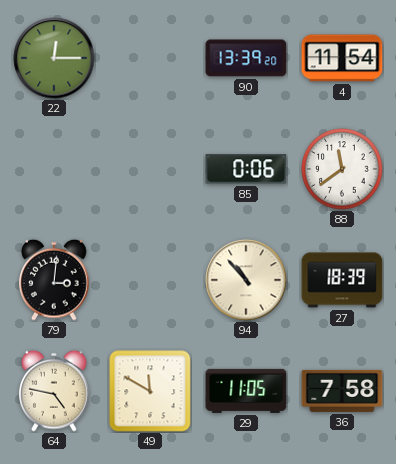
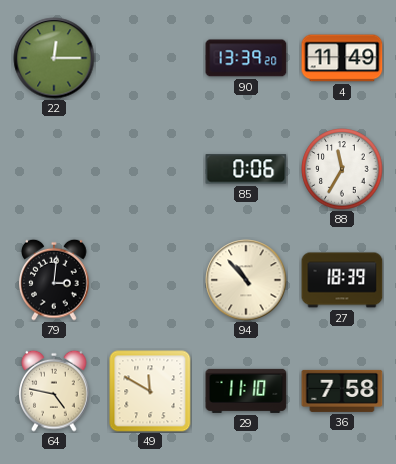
4: 11:54 -> 11:49
88: 11:39 -> 11:35
29: 11:05 -> 11:10
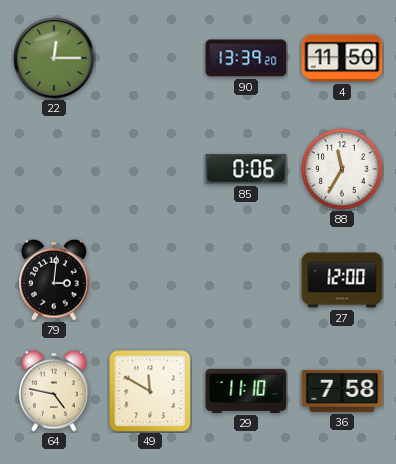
4: 11:49 -> 11:50
94: 10:53 -> none
27: 18:39 -> 12:00
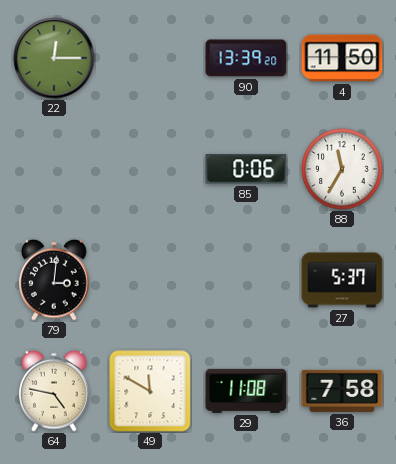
27: 12:00 -> 5:37
29: 11:10 -> 11:08
